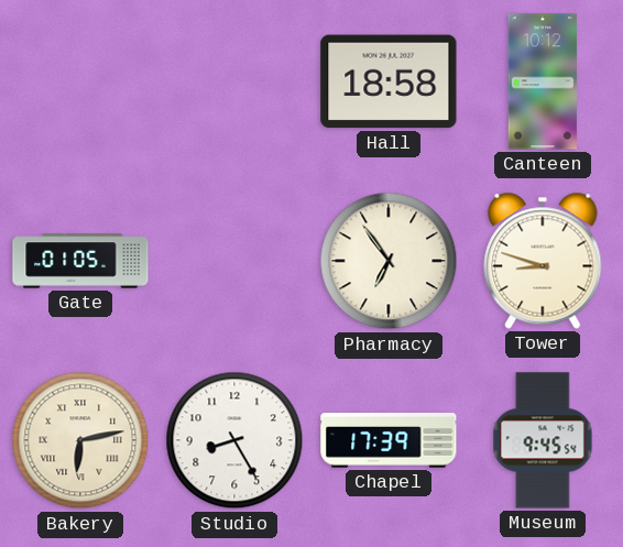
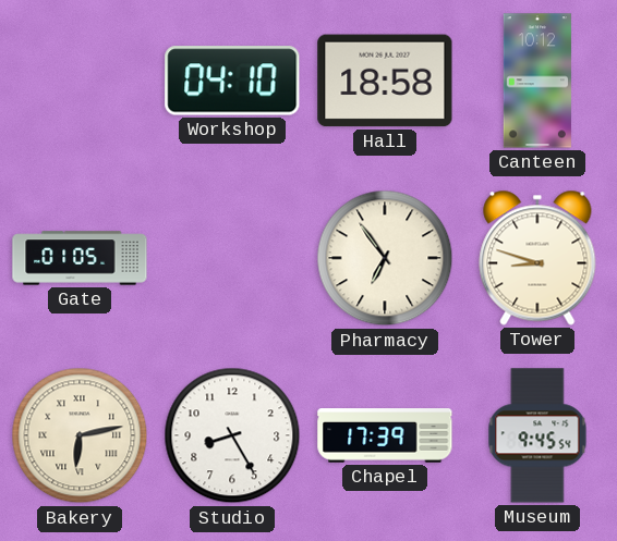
Workshop: none -> 04:10
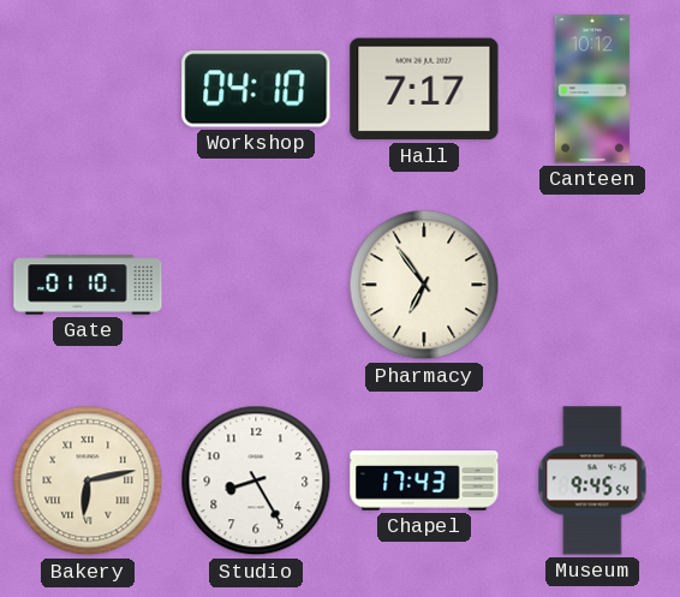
Hall: 18:58 -> 7:17
Gate: 01:05 -> 01:10
Tower: 8:48 -> none
Chapel: 17:39 -> 17:43
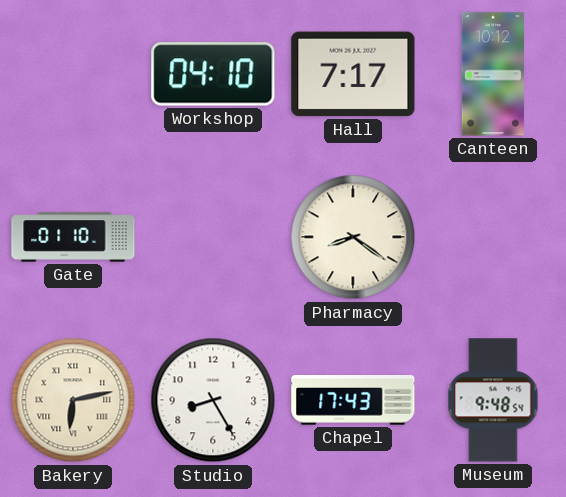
Pharmacy: 6:54 -> 8:21
Museum: 9:45 -> 9:48
